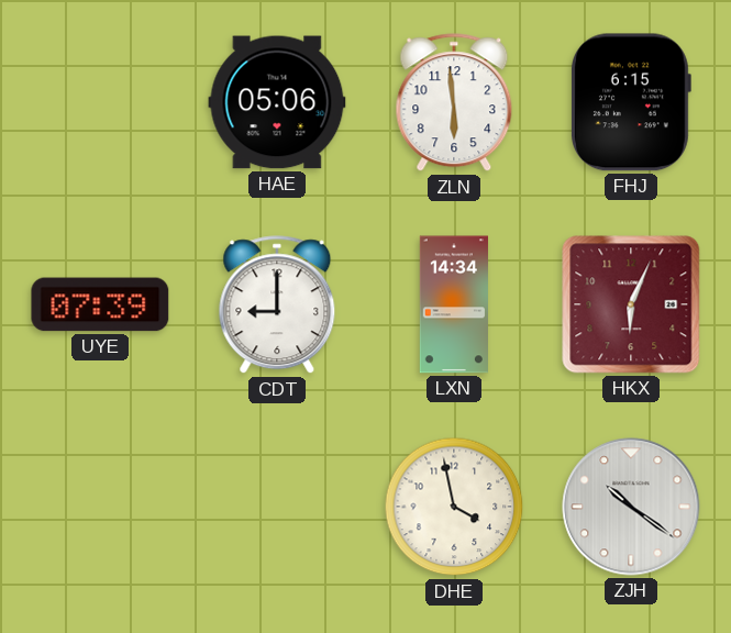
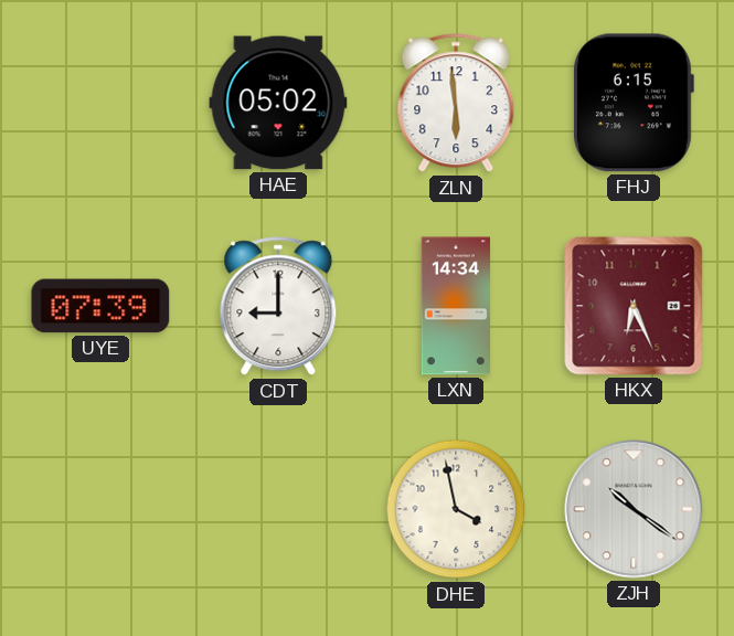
HAE: 05:06 -> 05:02
HKX: 6:04 -> 6:26
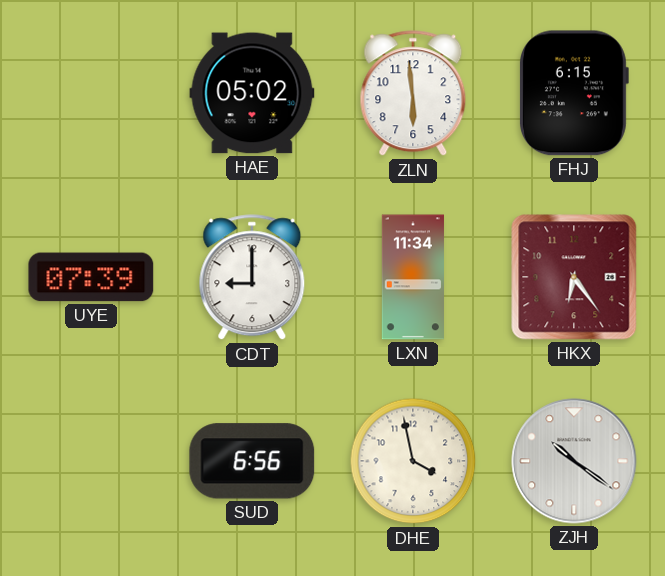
LXN: 14:34 -> 11:34
HKX: 6:26 -> 6:24
SUD: none -> 6:56
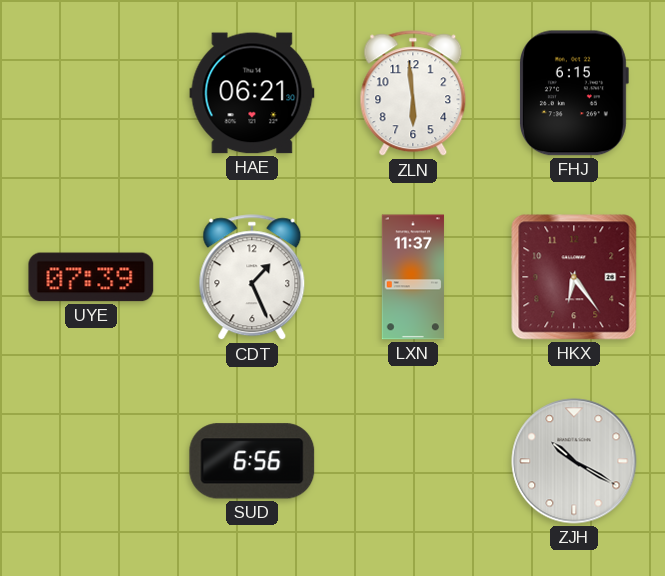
HAE: 05:02 -> 06:21
CDT: 9:00 -> 1:26
LXN: 11:34 -> 11:37
DHE: 3:58 -> none
ZJH: 10:21 -> 10:20
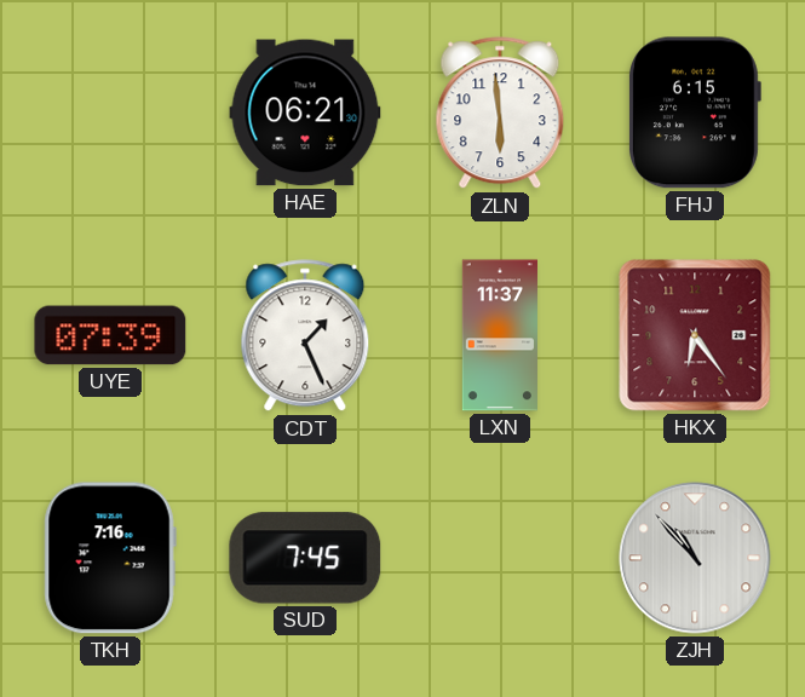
TKH: none -> 7:16
SUD: 6:56 -> 7:45
ZJH: 10:20 -> 10:53
